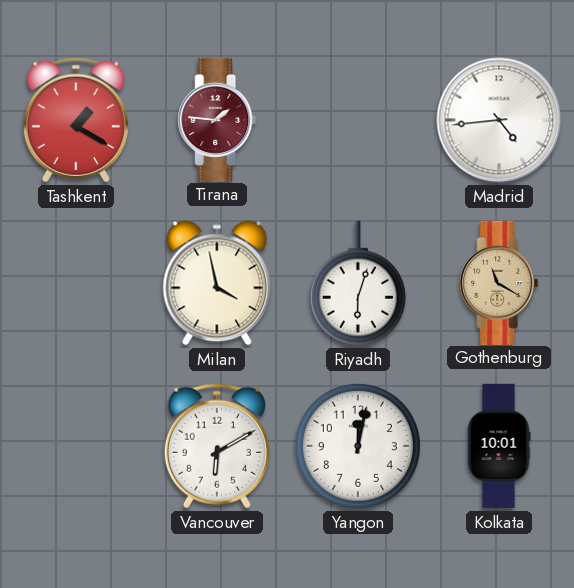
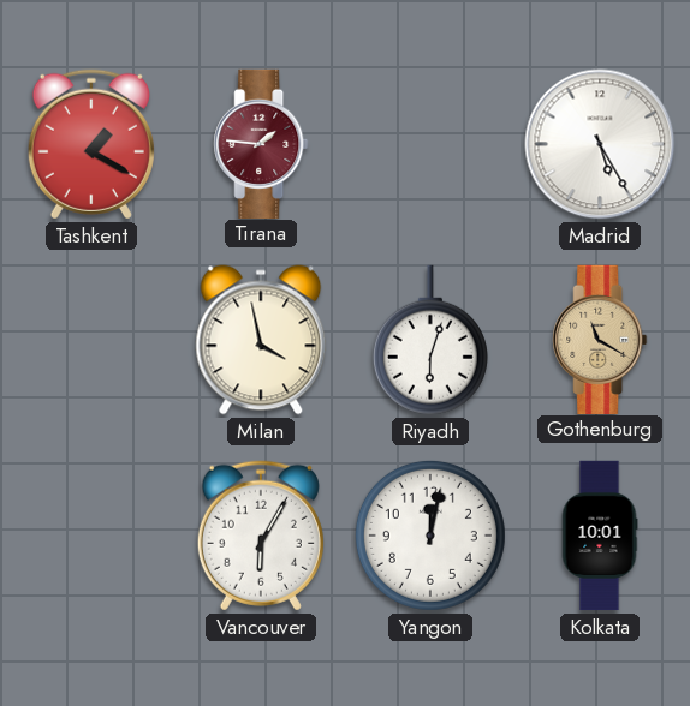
Madrid: 4:44 -> 5:25
Vancouver: 6:10 -> 6:05
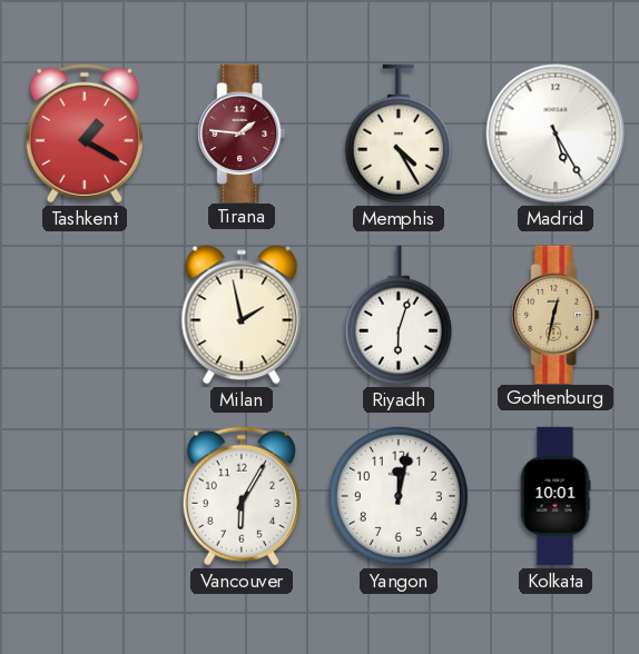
Memphis: none -> 4:25
Milan: 3:58 -> 1:58
Gothenburg: 11:20 -> 12:32
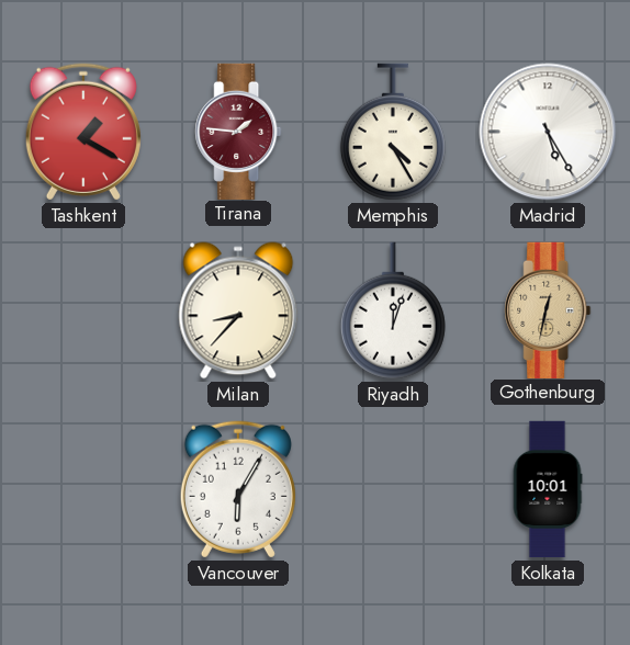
Milan: 1:58 -> 8:37
Riyadh: 6:03 -> 12:03
Yangon: 12:02 -> none
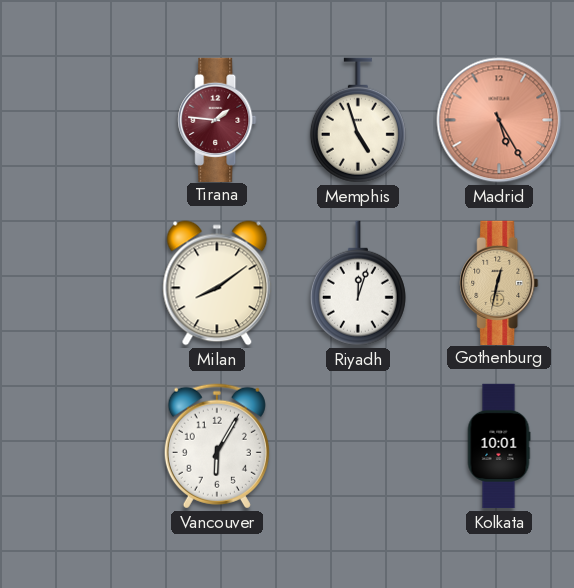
Tashkent: 1:20 -> none
Memphis: 4:25 -> 4:57
Madrid dial: white -> salmon
Milan: 8:37 -> 8:09
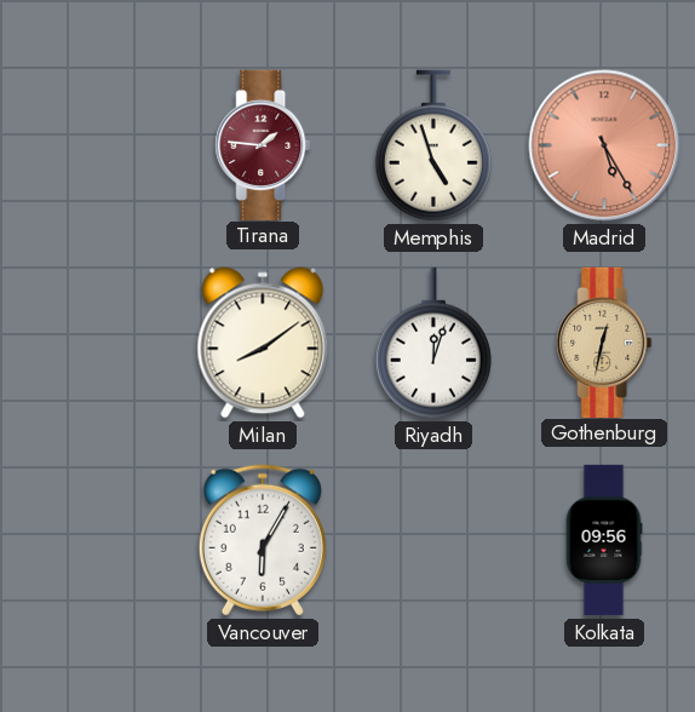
Kolkata: 10:01 -> 09:56
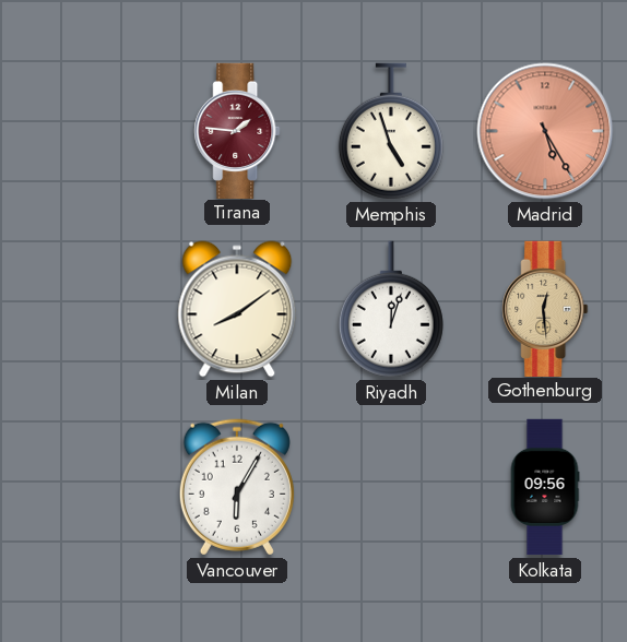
Gothenburg: 12:32 -> 12:29
